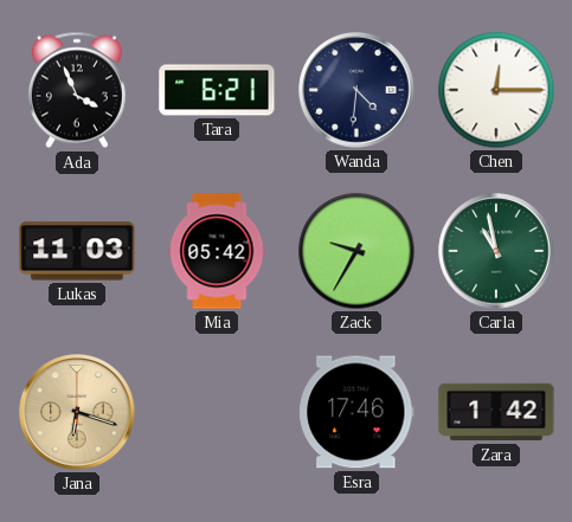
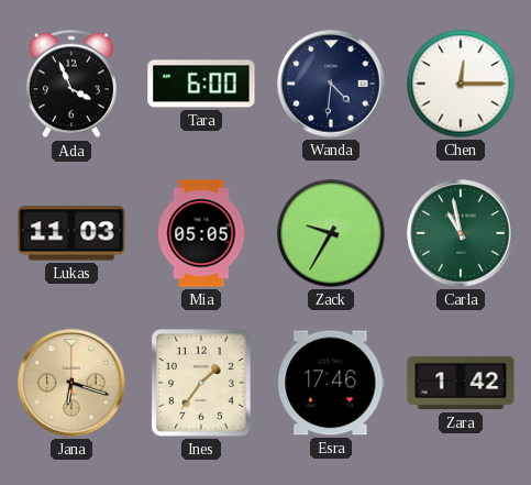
Tara: 6:21 -> 6:00
Mia: 05:42 -> 05:05
Ines: none -> 1:36
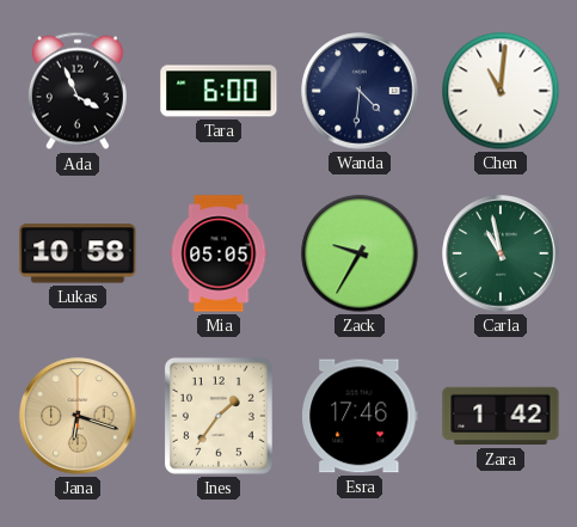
Chen: 12:15 -> 11:01
Lukas: 11:03 -> 10:58
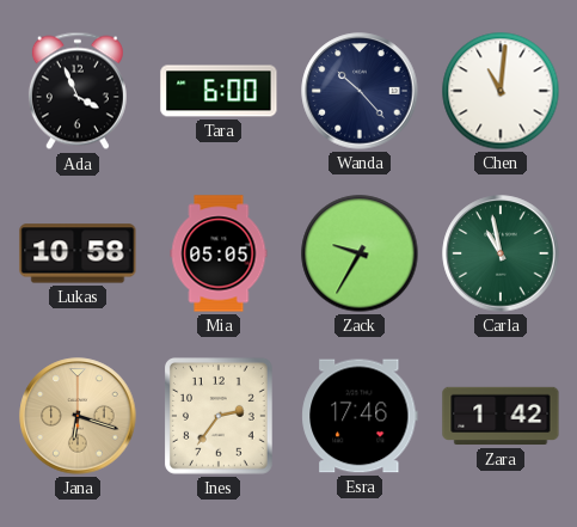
Wanda: 4:31 -> 10:23
Ines: 1:36 -> 2:36
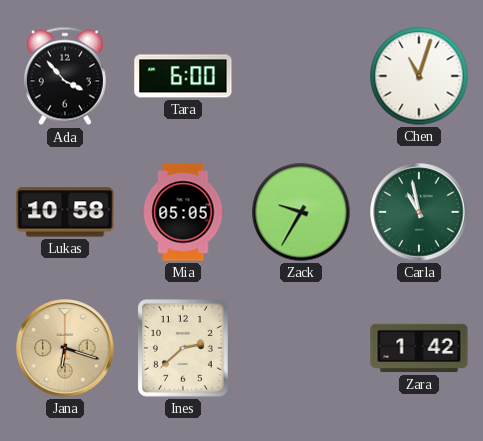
Ada: 3:56 -> 3:53
Wanda: 10:23 -> none
Chen: 11:01 -> 11:03
Ines: 2:36 -> 2:38
Esra: 17:46 -> none
